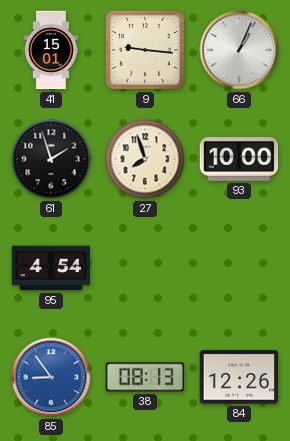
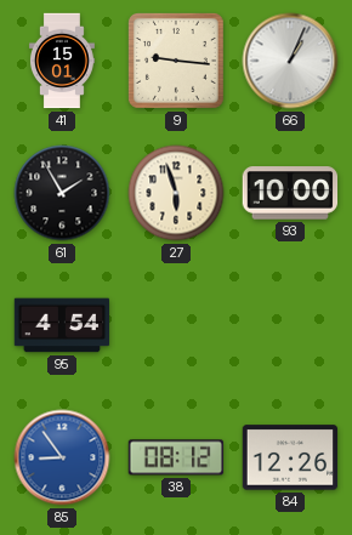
61: 1:57 -> 1:55
27: 7:57 -> 5:57
38: 08:13 -> 08:12
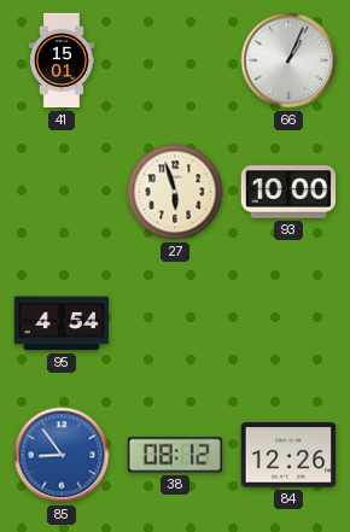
9: 9:16 -> none
61: 1:55 -> none
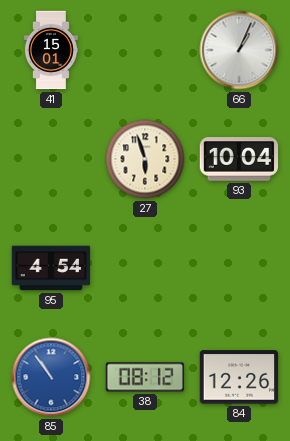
93: 10:00 -> 10:04
85: 8:54 -> 10:54
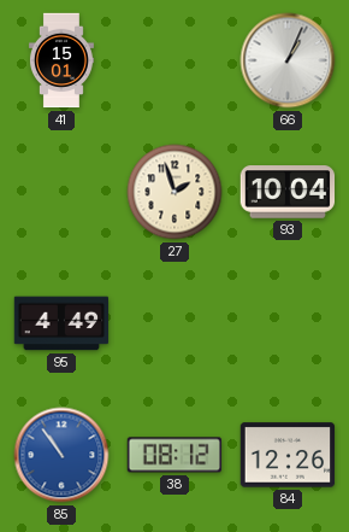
27: 5:57 -> 1:57
95: 4:54 -> 4:49
